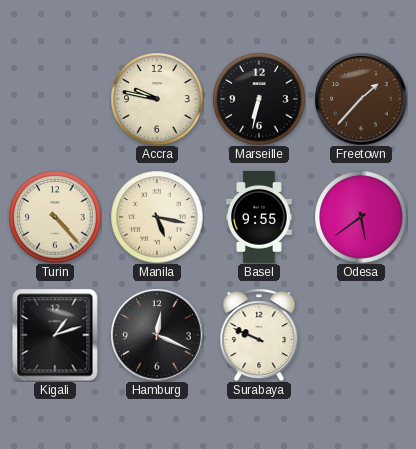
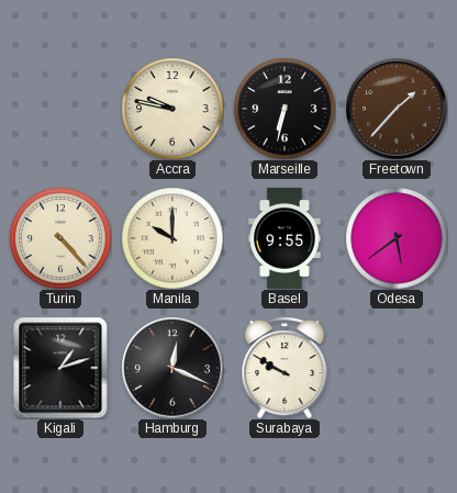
Manila: 5:17 -> 10:00
Surabaya: 9:49 -> 9:50
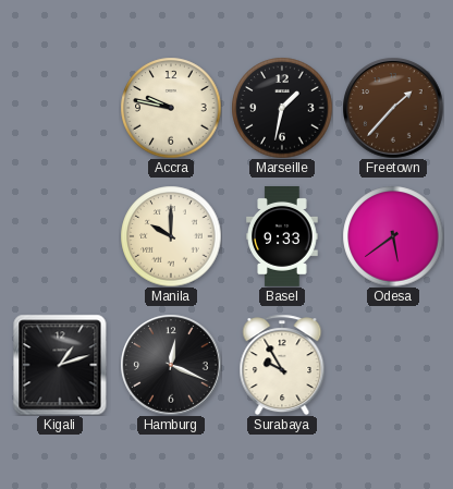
Marseille: 6:32 -> 1:32
Turin: 4:23 -> none
Basel: 9:55 -> 9:33
Surabaya: 9:50 -> 9:55
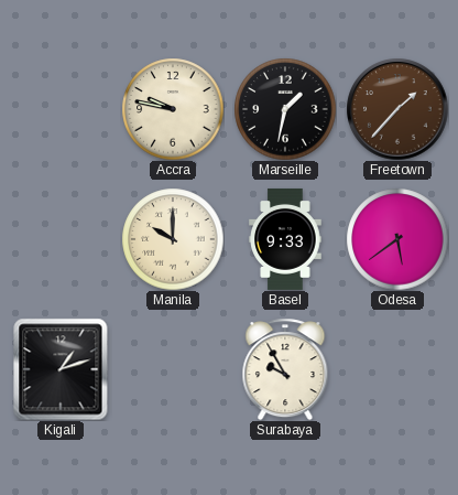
Hamburg: 12:19 -> none
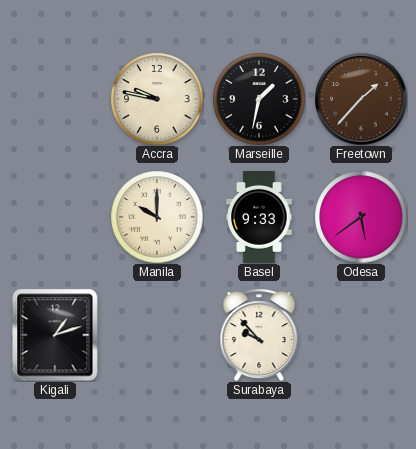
Surabaya: 9:55 -> 9:53
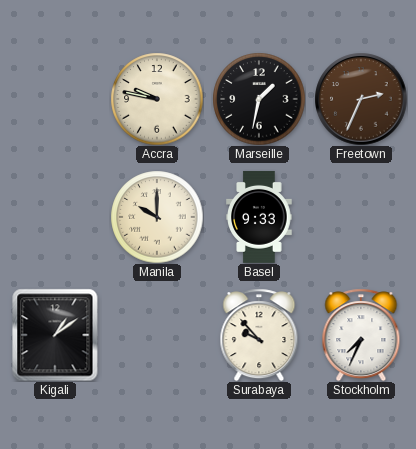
Freetown: 1:37 -> 2:34
Odesa: 5:39 -> none
Kigali: 1:12 -> 1:09
Stockholm: none -> 7:34
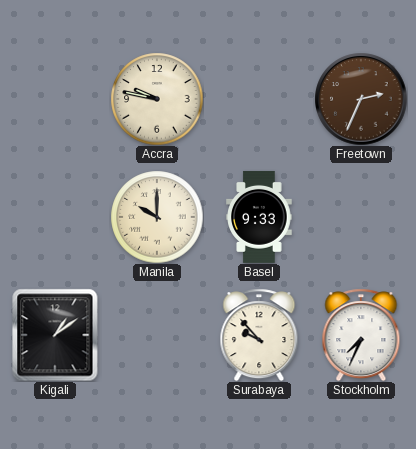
Marseille: 1:32 -> none
